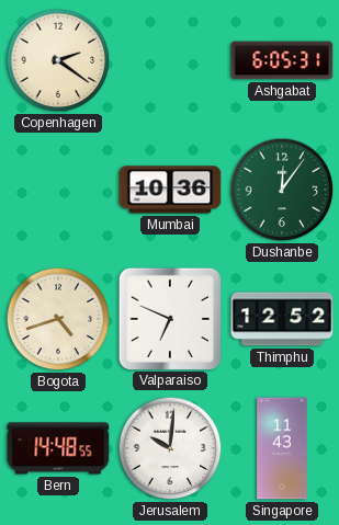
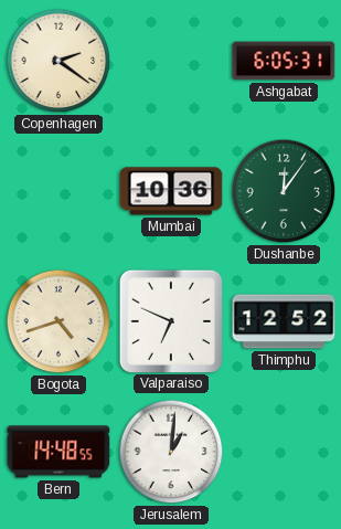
Jerusalem: 10:01 -> 1:01
Singapore: 11:43 -> none
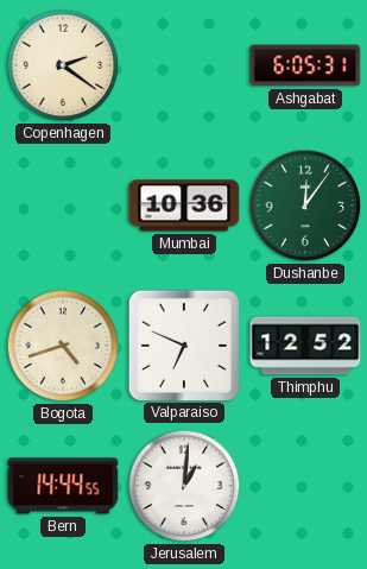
Bern: 14:48 -> 14:44
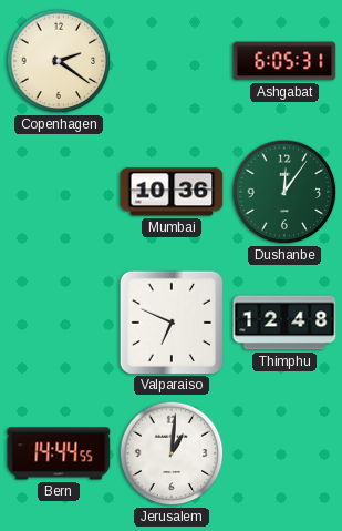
Bogota: 4:42 -> none
Thimphu: 12:52 -> 12:48
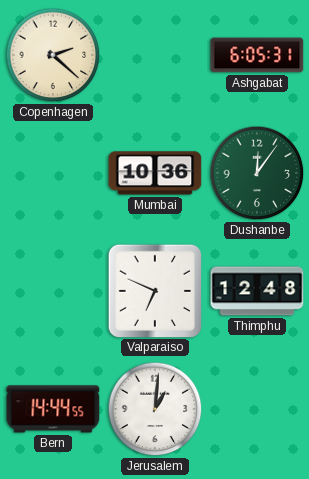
Copenhagen: 2:21 -> 2:22
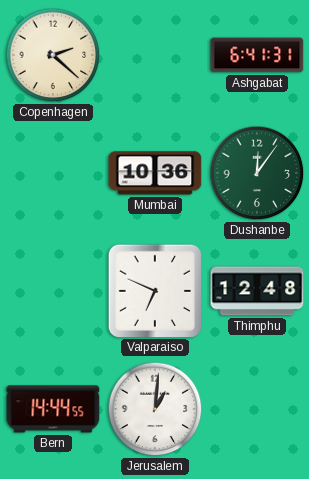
Ashgabat: 6:05 -> 6:41
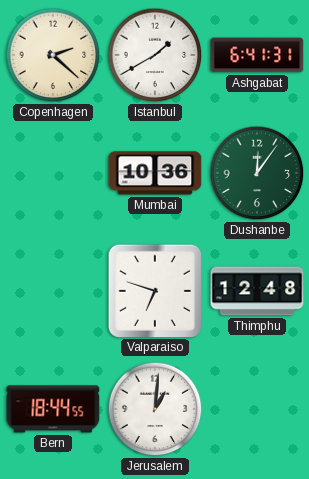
Istanbul: none -> 1:40
Valparaiso: 6:49 -> 6:48
Bern: 14:44 -> 18:44
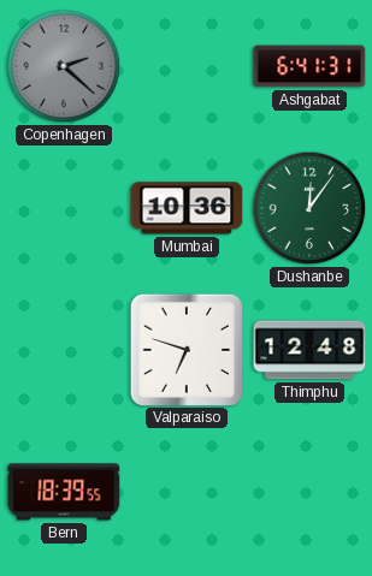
Copenhagen dial: cream -> grey
Istanbul: 1:40 -> none
Bern: 18:44 -> 18:39
Jerusalem: 1:01 -> none
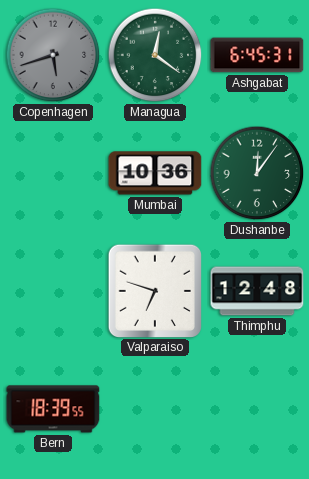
Copenhagen: 2:22 -> 5:42
Managua: none -> 12:21
Ashgabat: 6:41 -> 6:45
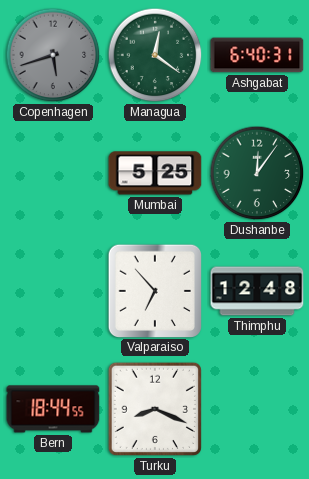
Ashgabat: 6:45 -> 6:40
Mumbai: 10:36 -> 5:25
Valparaiso: 6:48 -> 6:53
Bern: 18:39 -> 18:44
Turku: none -> 8:19
